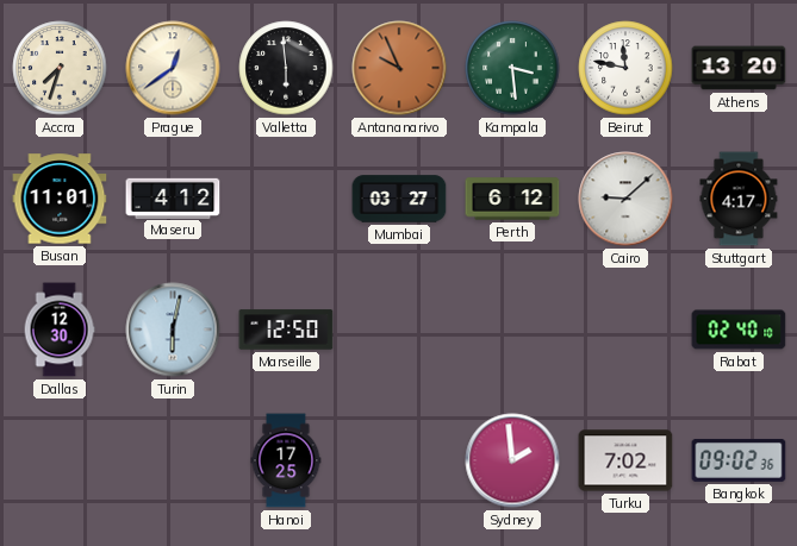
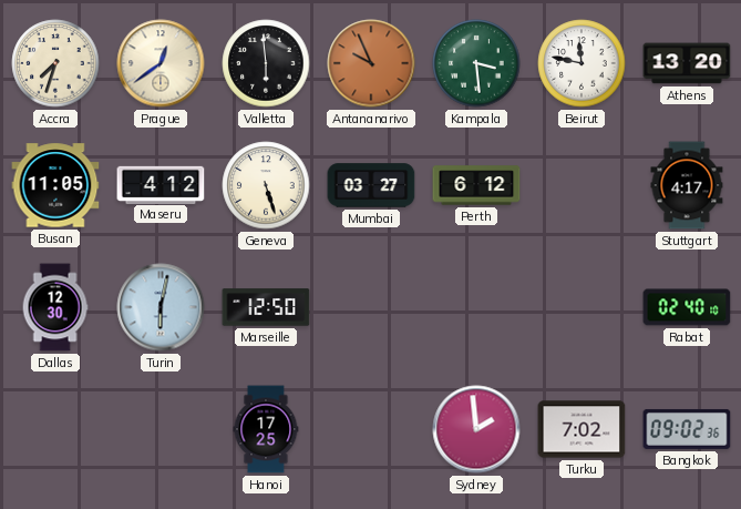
Busan: 11:01 -> 11:05
Geneva: none -> 5:27
Cairo: 9:08 -> none
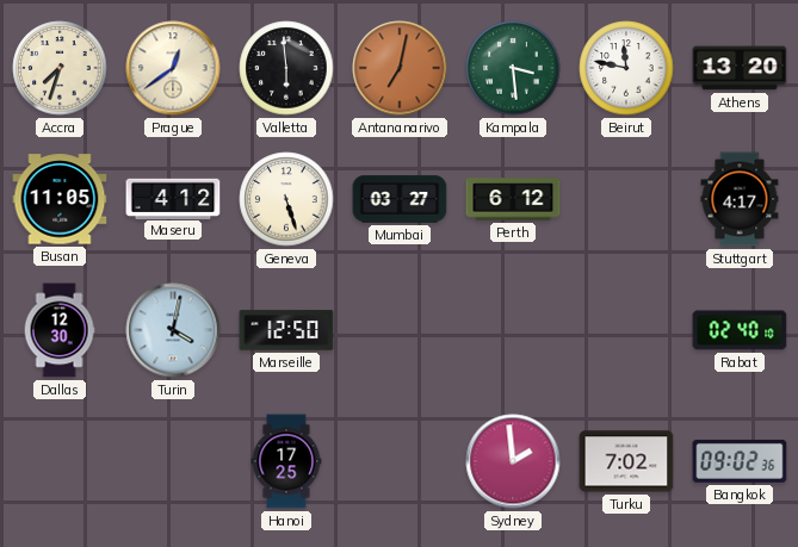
Antananarivo: 9:56 -> 7:02
Turin: 6:02 -> 4:02
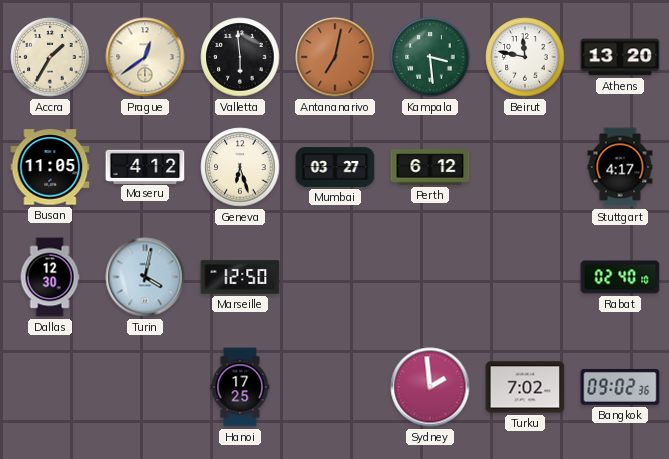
Accra: 7:33 -> 1:35
Geneva: 5:27 -> 6:27
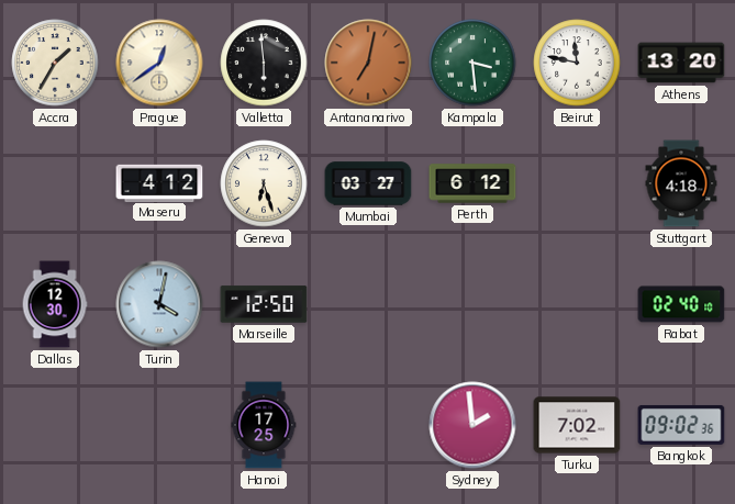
Busan: 11:05 -> none
Stuttgart: 4:17 -> 4:18
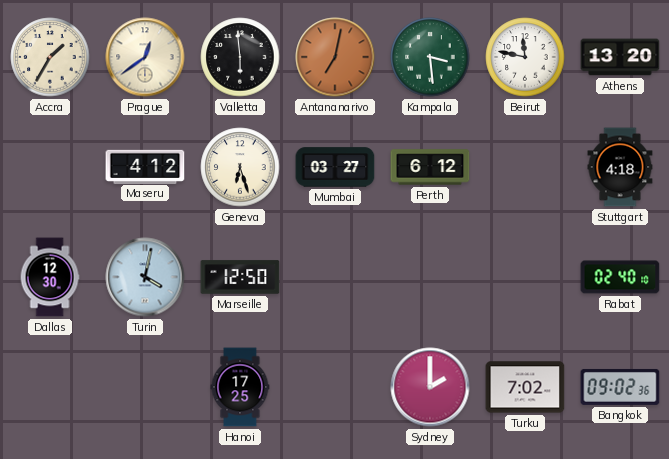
Sydney: 1:59 -> 2:00
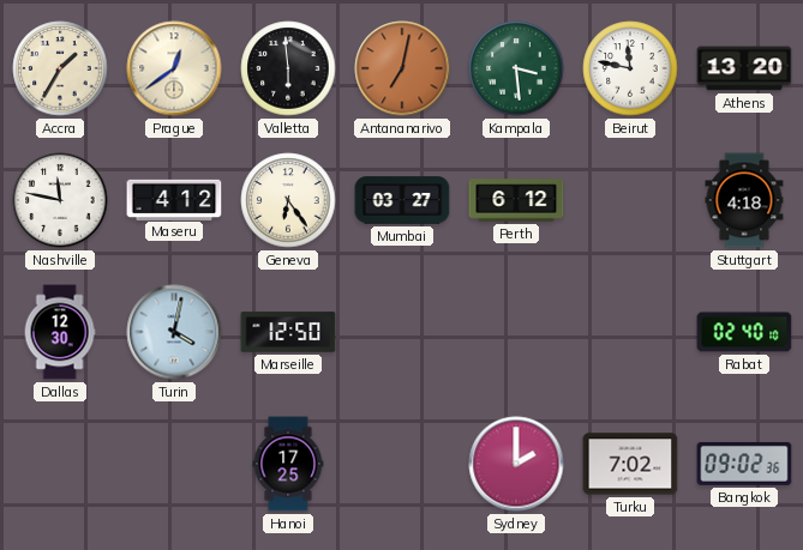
Nashville: none -> 11:47
Geneva: 6:27 -> 6:24
